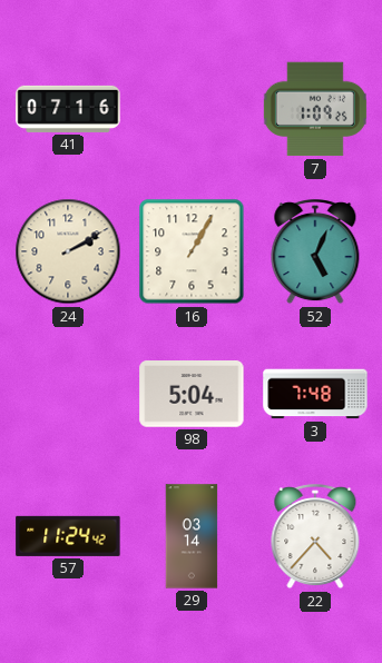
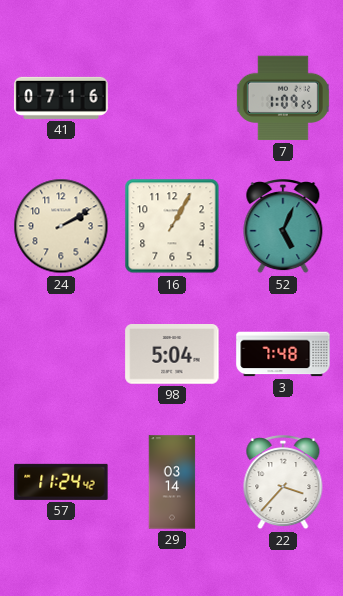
22: 4:37 -> 3:37
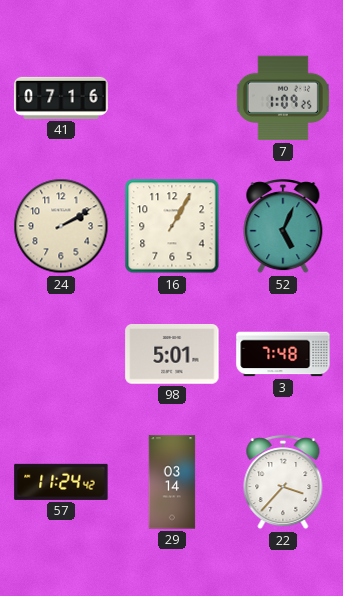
98: 5:04 -> 5:01
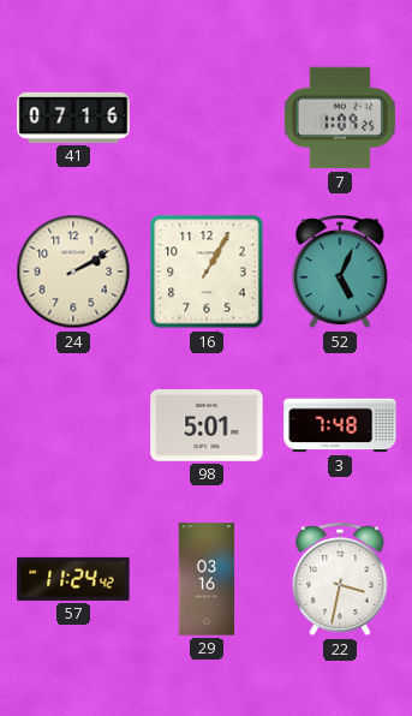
29: 03:14 -> 03:16
22: 3:37 -> 3:32
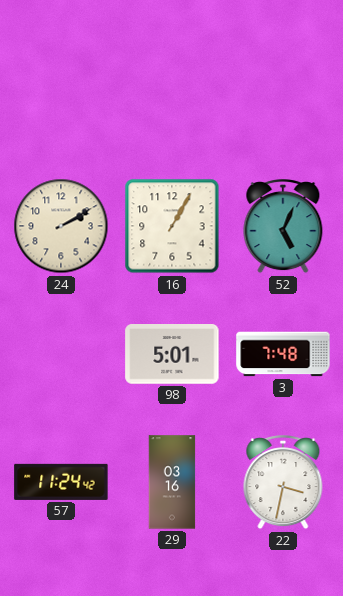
41: 07:16 -> none
7: 1:09 -> none
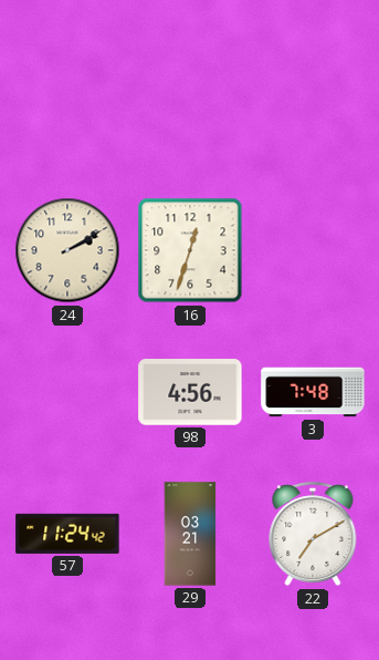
16: 1:05 -> 12:33
52: 5:04 -> none
98: 5:01 -> 4:56
29: 03:16 -> 03:21
22: 3:32 -> 7:10
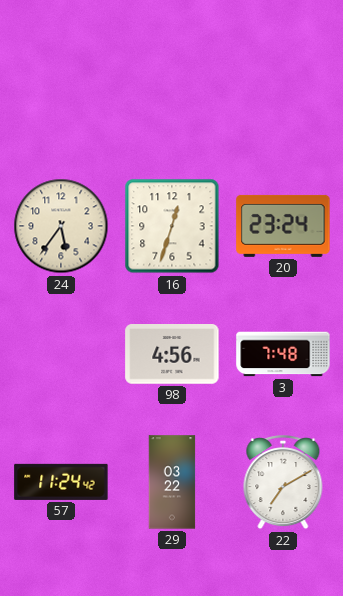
24: 2:10 -> 5:36
20: none -> 23:24
29: 03:21 -> 03:22
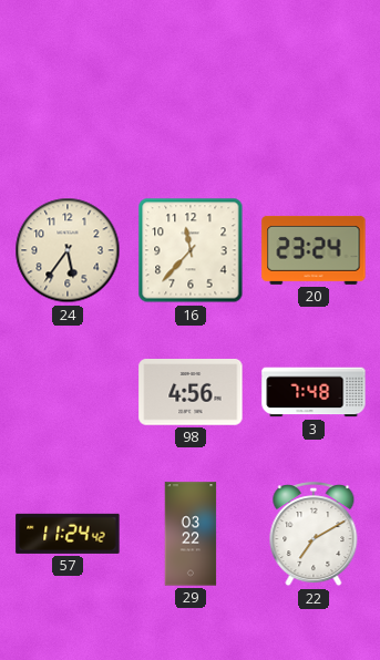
16: 12:33 -> 11:37
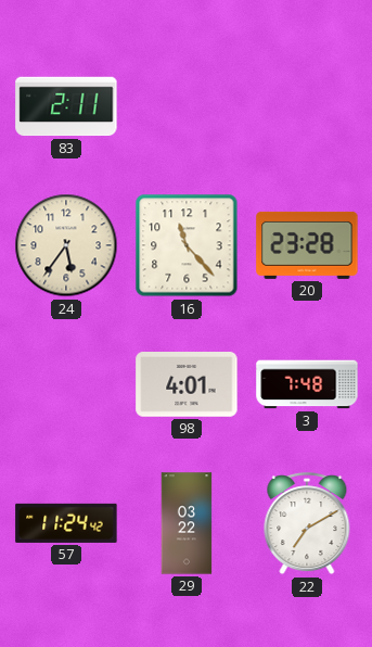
83: none -> 2:11
16: 11:37 -> 11:23
20: 23:24 -> 23:28
98: 4:56 -> 4:01
